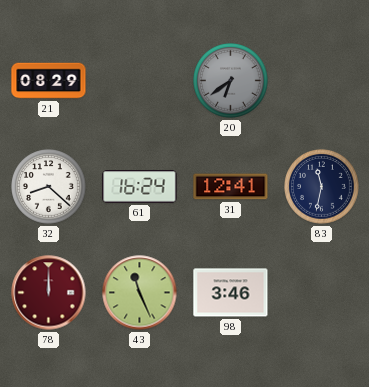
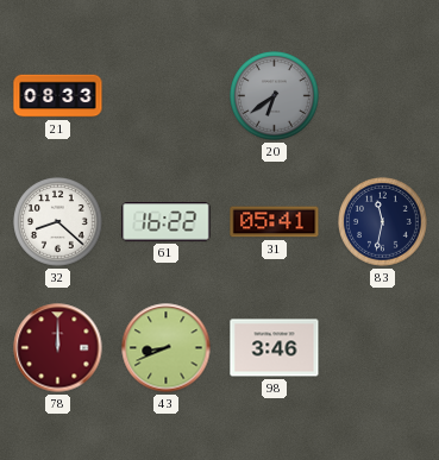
21: 08:29 -> 08:33
61: 16:24 -> 16:22
31: 12:41 -> 05:41
43: 11:26 -> 8:41
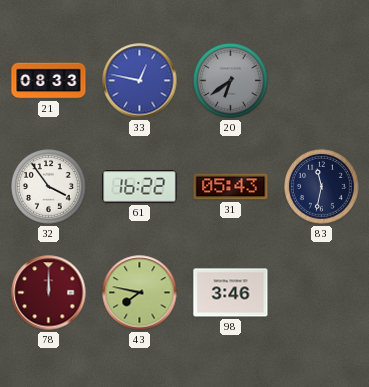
33: none -> 12:47
32: 8:22 -> 3:54
31: 05:41 -> 05:43
43: 8:41 -> 7:47
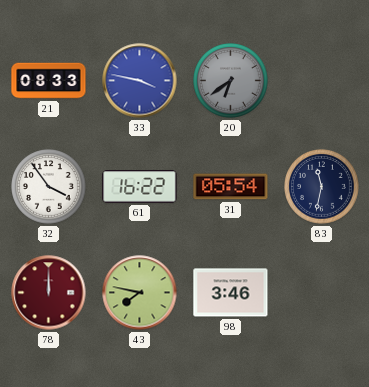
33: 12:47 -> 3:47
31: 05:43 -> 05:54
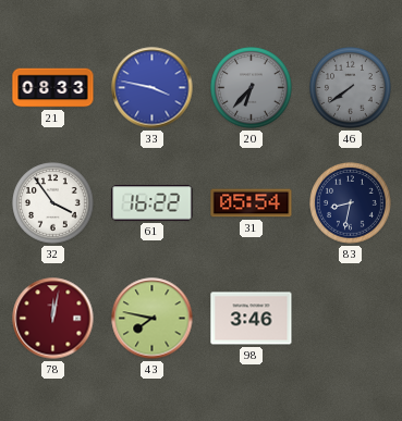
20: 6:39 -> 6:37
46: none -> 7:39
83: 11:32 -> 8:32
78: 12:00 -> 12:02
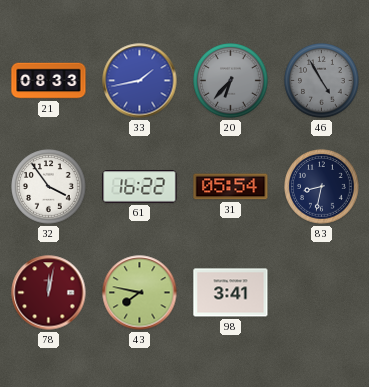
33: 3:47 -> 1:43
46: 7:39 -> 4:55
98: 3:46 -> 3:41
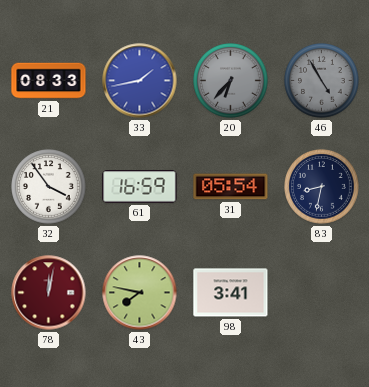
61: 16:22 -> 16:59
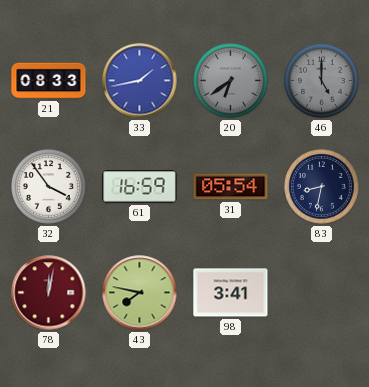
20: 6:37 -> 6:39
46: 4:55 -> 5:00
